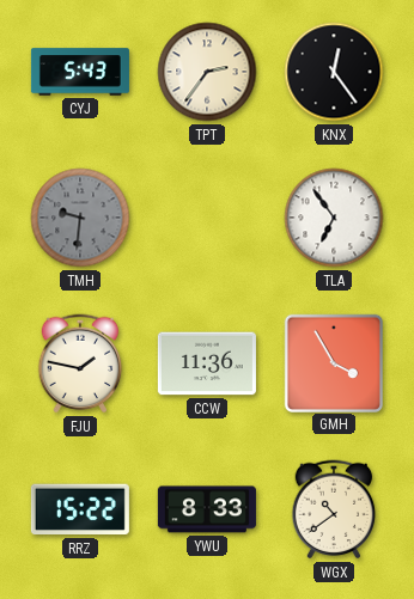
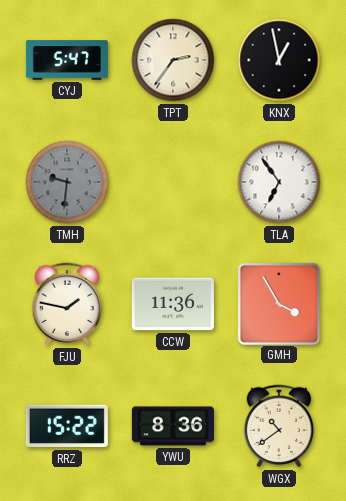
CYJ: 5:43 -> 5:47
KNX: 12:24 -> 12:58
YWU: 8:33 -> 8:36
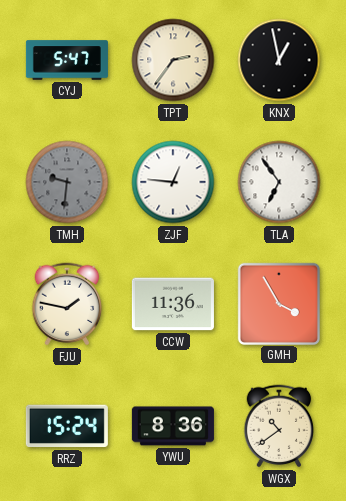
ZJF: none -> 12:46
RRZ: 15:22 -> 15:24
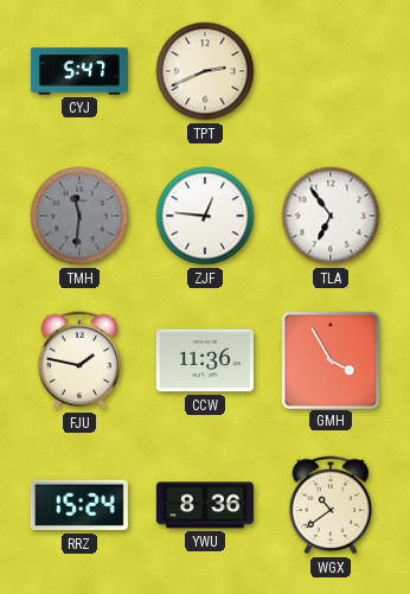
TPT: 2:36 -> 2:41
KNX: 12:58 -> none
TMH: 9:31 -> 11:31
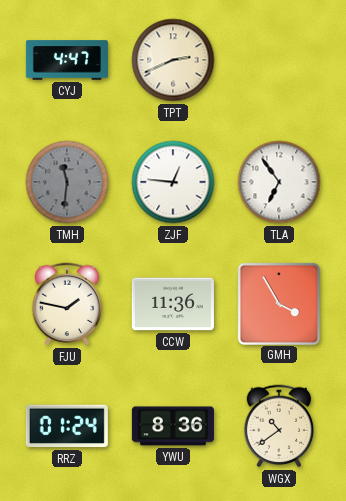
CYJ: 5:47 -> 4:47
RRZ: 15:24 -> 01:24
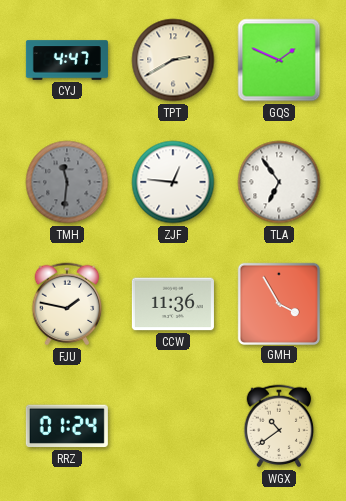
TPT: 2:41 -> 2:40
GQS: none -> 1:49
YWU: 8:36 -> none
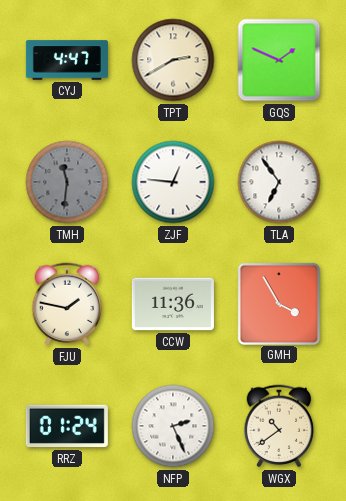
NFP: none -> 2:26
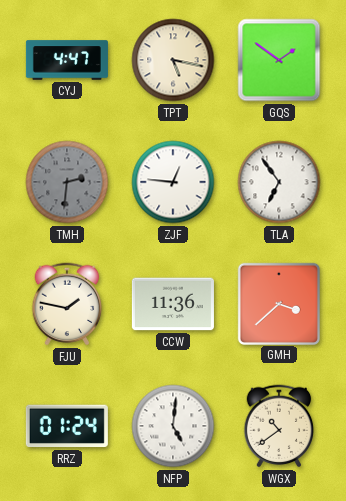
TPT: 2:40 -> 5:17
GQS: 1:49 -> 1:51
TMH: 11:31 -> 2:31
GMH: 3:55 -> 3:38
NFP: 2:26 -> 5:01
